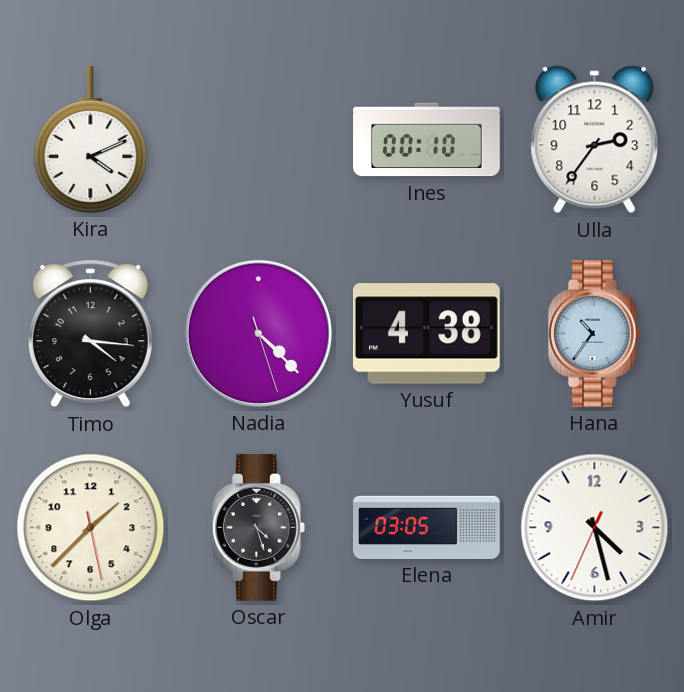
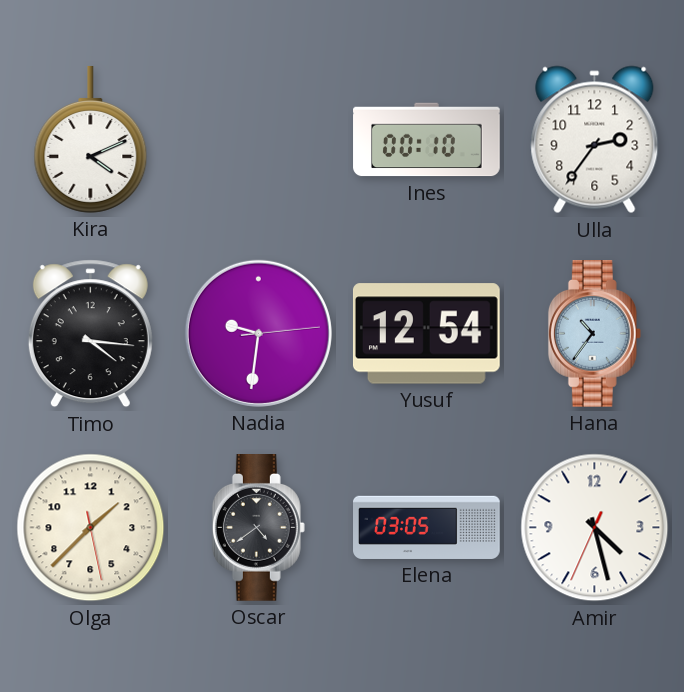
Nadia: 4:22 -> 9:31
Yusuf: 4:38 -> 12:54
Oscar: 4:27 -> 4:39
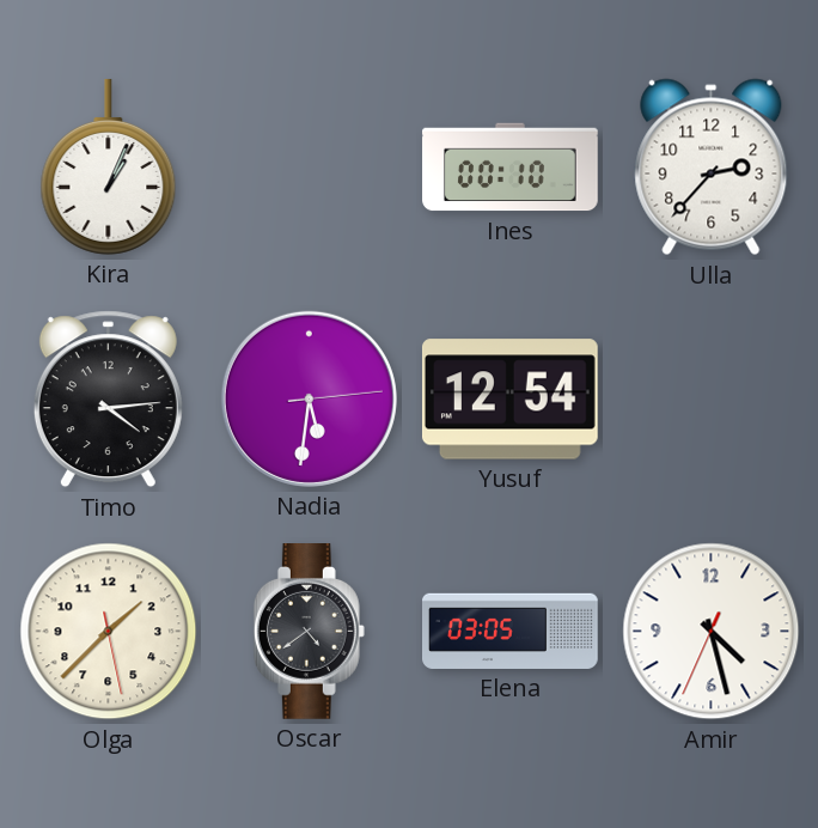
Kira: 4:11 -> 1:04
Ulla: 2:36 -> 2:37
Timo: 4:16 -> 4:14
Nadia: 9:31 -> 5:31
Hana: 10:36 -> none
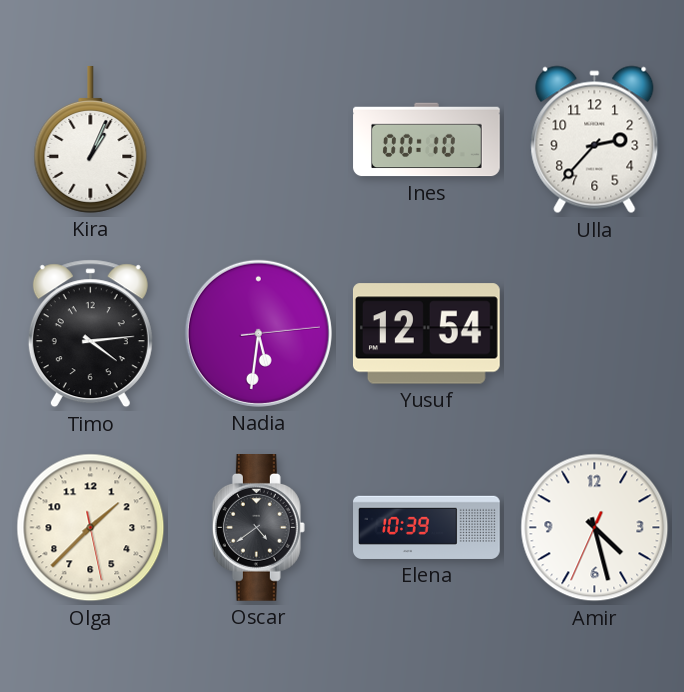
Elena: 03:05 -> 10:39
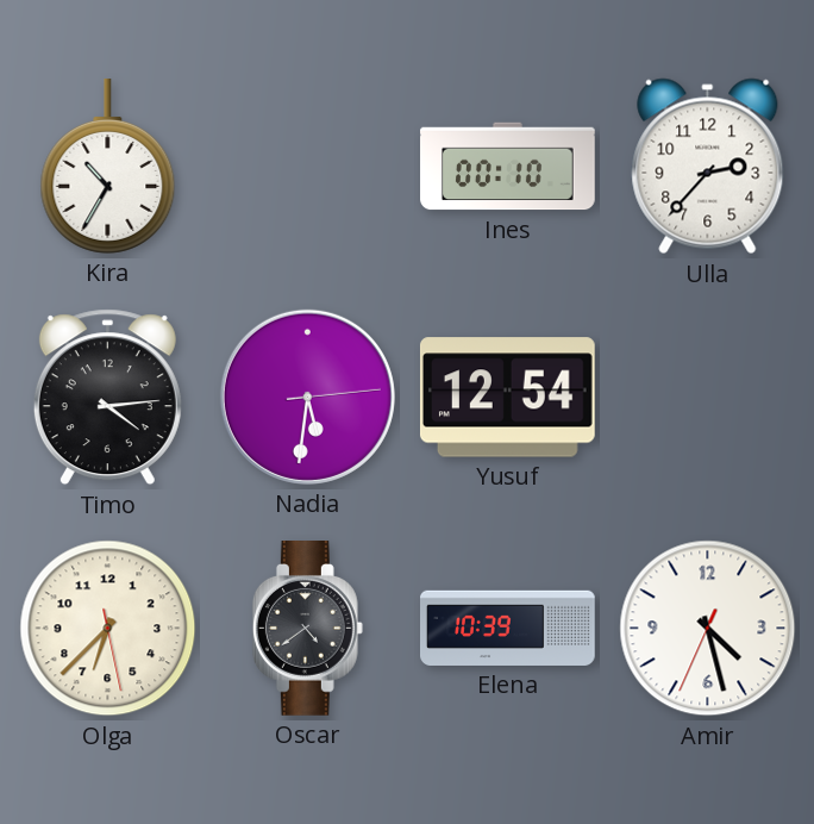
Kira: 1:04 -> 10:35
Olga: 1:37 -> 6:37
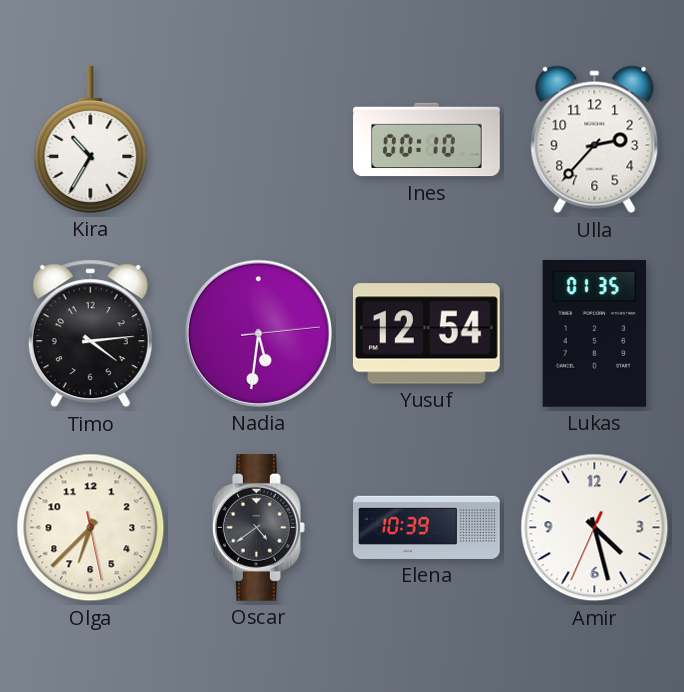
Lukas: none -> 01:35
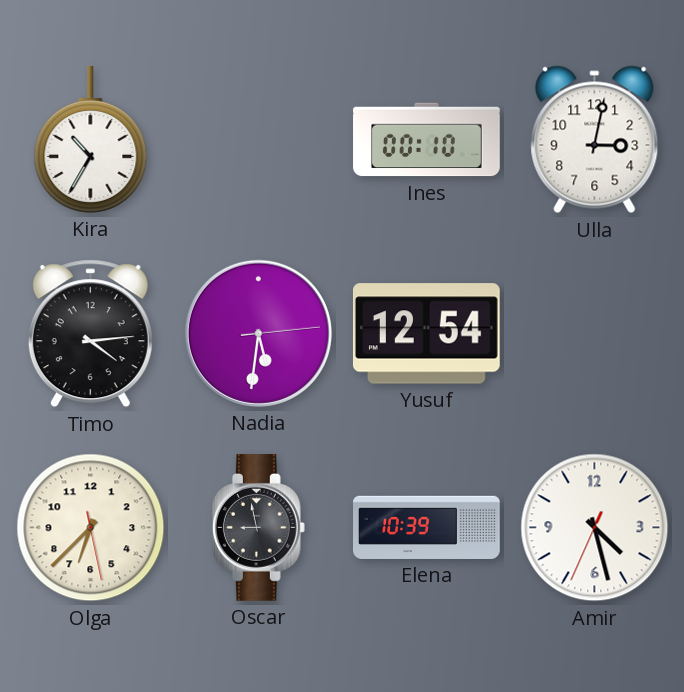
Ulla: 2:37 -> 3:02
Lukas: 01:35 -> none
Oscar: 4:39 -> 8:58
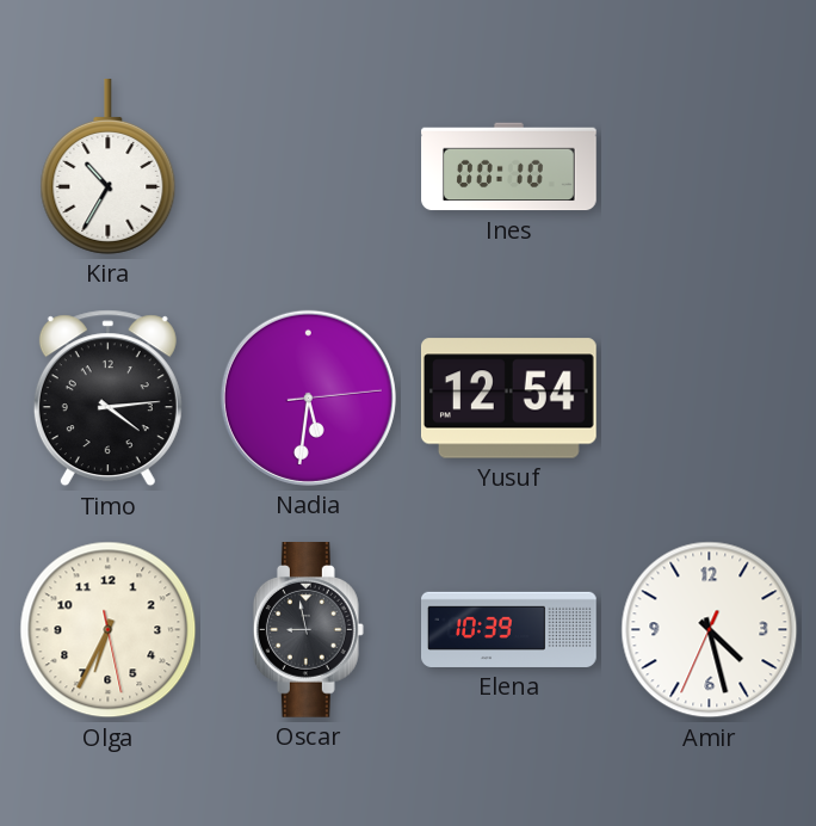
Ulla: 3:02 -> none
Olga: 6:37 -> 6:34
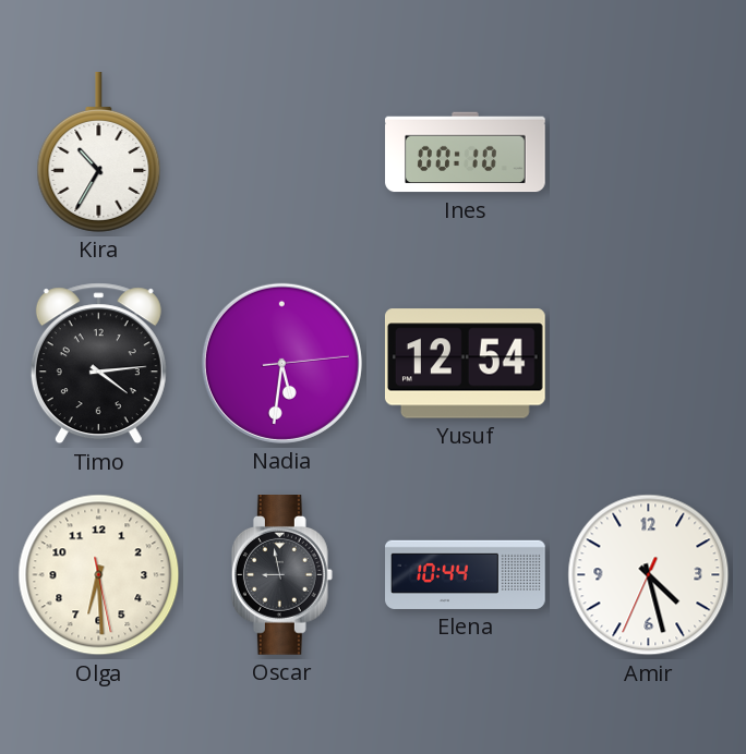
Olga: 6:34 -> 6:29
Elena: 10:39 -> 10:44
